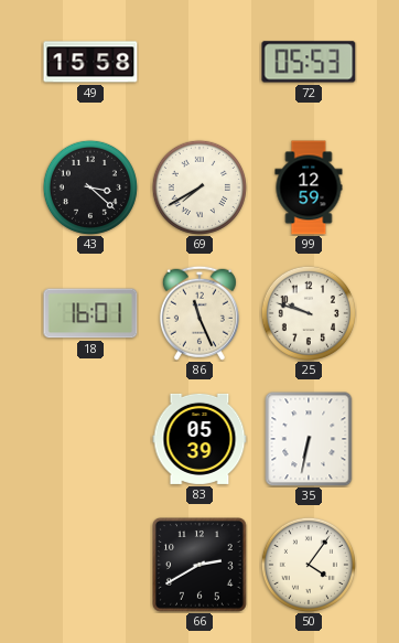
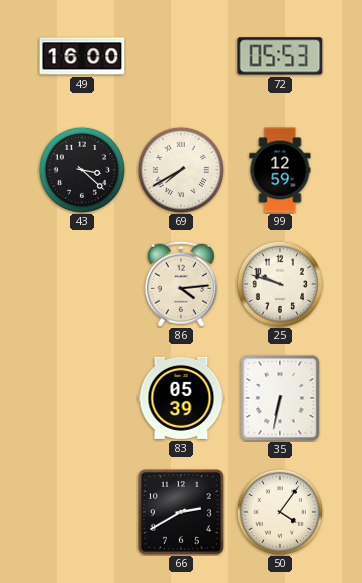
49: 15:58 -> 16:00
18: 16:01 -> none
86: 11:26 -> 4:14
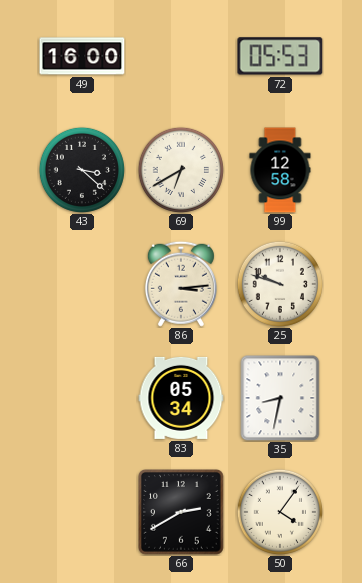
69: 7:40 -> 6:40
99: 12:59 -> 12:58
86: 4:14 -> 3:14
83: 05:39 -> 05:34
35: 6:32 -> 8:32
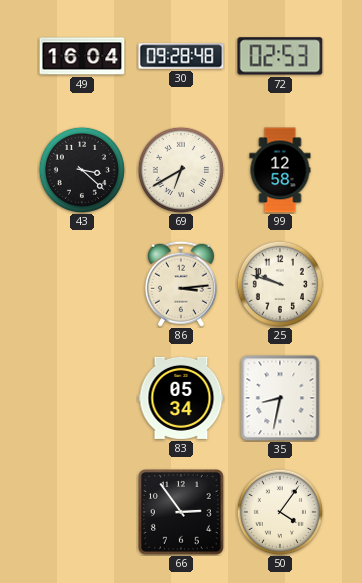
49: 16:00 -> 16:04
30: none -> 09:28
72: 05:53 -> 02:53
66: 2:40 -> 2:54
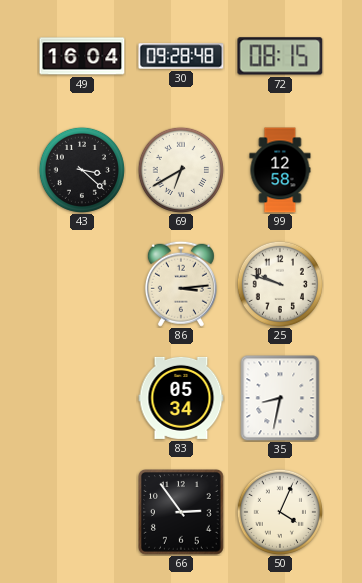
72: 02:53 -> 08:15
50: 4:06 -> 4:04
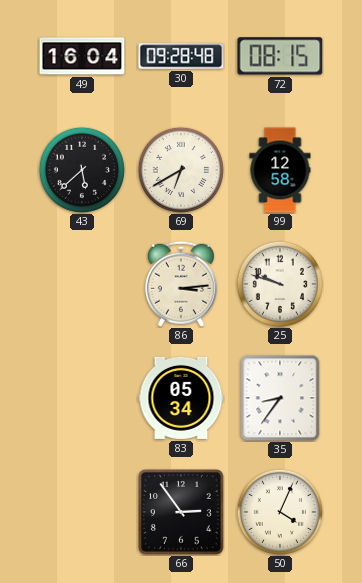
43: 3:22 -> 5:38
35: 8:32 -> 8:36
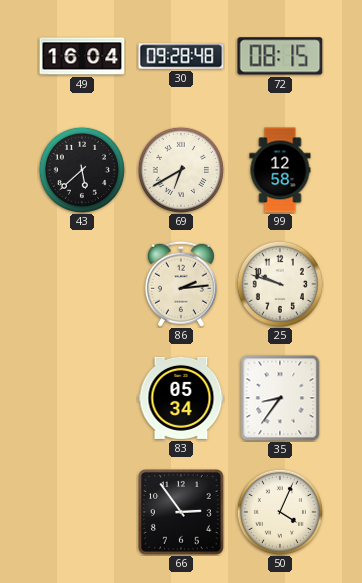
86: 3:14 -> 2:14
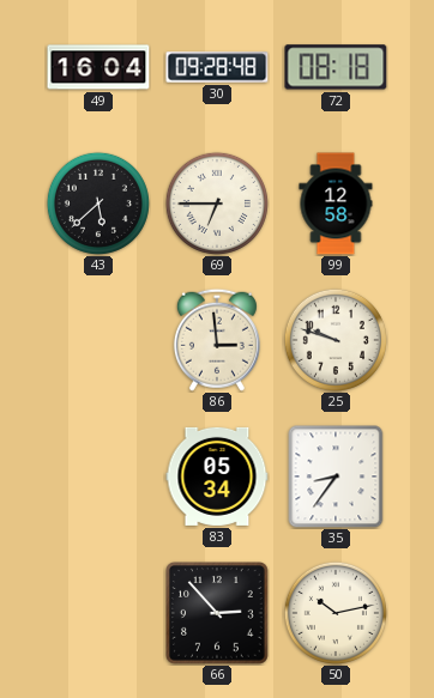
72: 08:15 -> 08:18
69: 6:40 -> 6:45
86: 2:14 -> 2:59
66: 2:54 -> 2:53
50: 4:04 -> 10:13
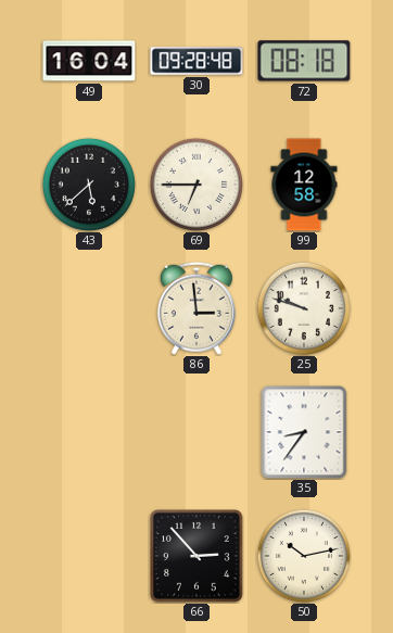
83: 05:34 -> none
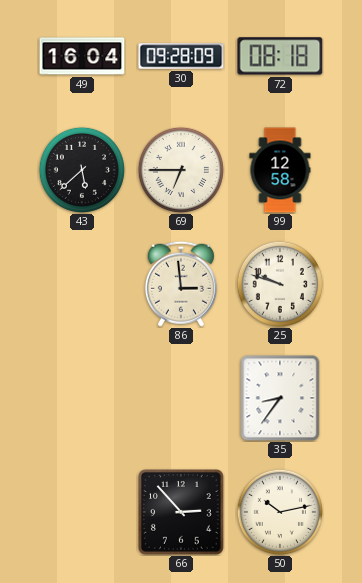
30: 09:28:48 -> 09:28:09
